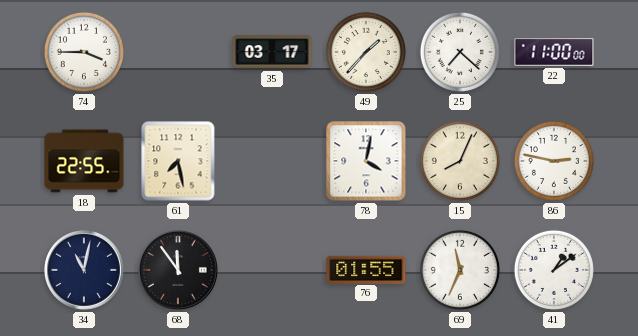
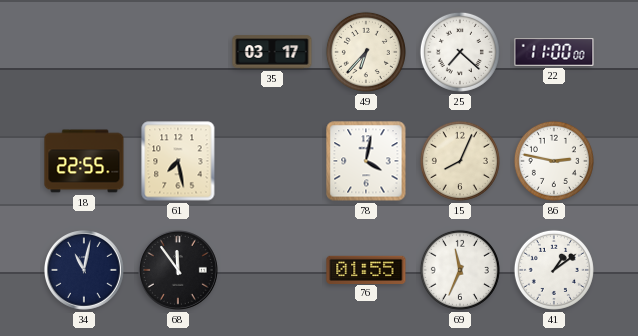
74: 3:45 -> none
49: 1:37 -> 6:37
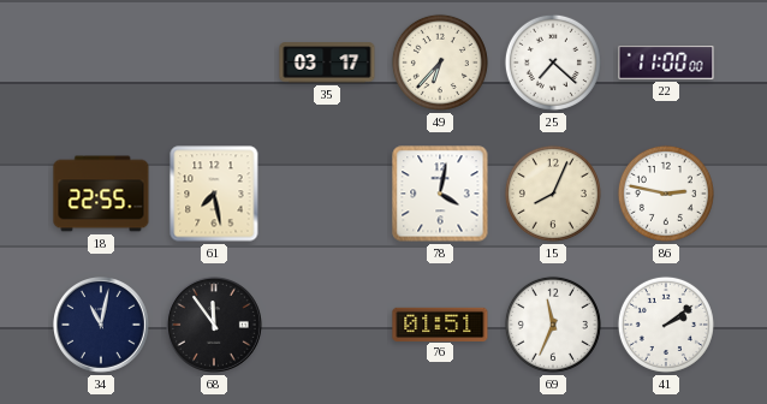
76: 01:55 -> 01:51
41: 1:09 -> 2:09
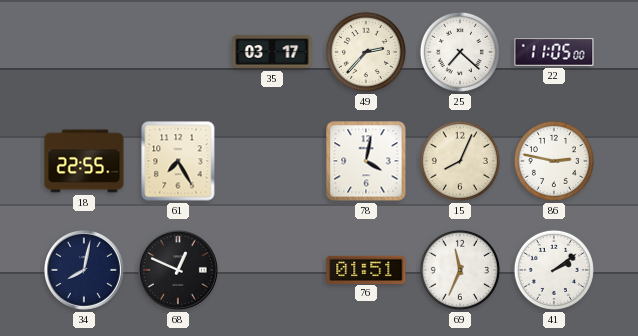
49: 6:37 -> 2:37
22: 11:00 -> 11:05
61: 7:28 -> 7:25
34: 11:02 -> 8:02
68: 11:54 -> 12:49
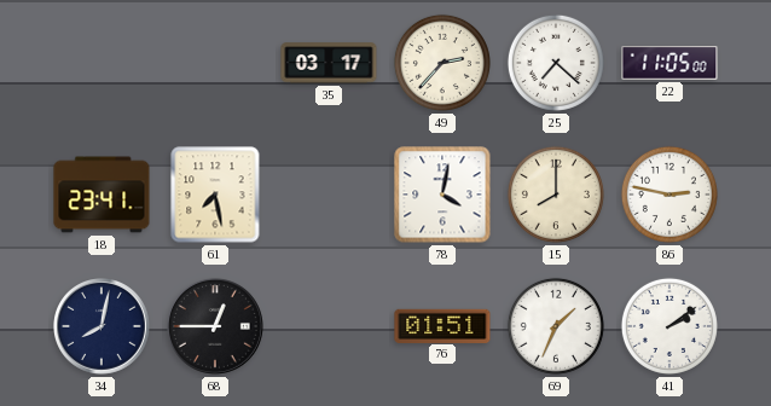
18: 22:55 -> 23:41
61: 7:25 -> 7:28
15: 8:04 -> 8:00
68: 12:49 -> 12:45
69: 11:34 -> 1:34
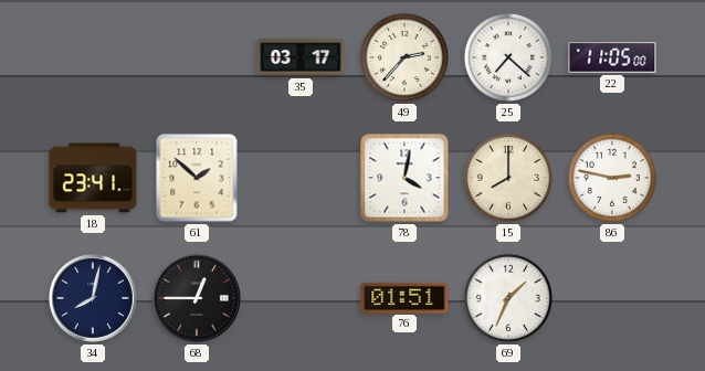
61: 7:28 -> 1:52
41: 2:09 -> none
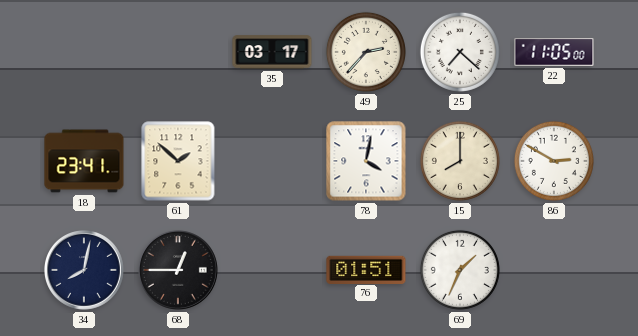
86: 2:47 -> 2:50
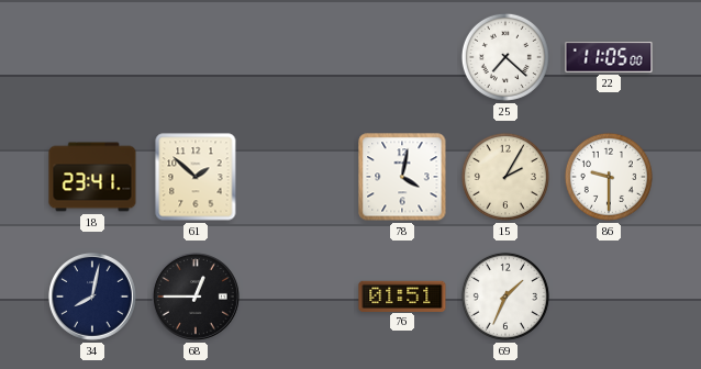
35: 03:17 -> none
49: 2:37 -> none
15: 8:00 -> 2:05
86: 2:50 -> 9:30
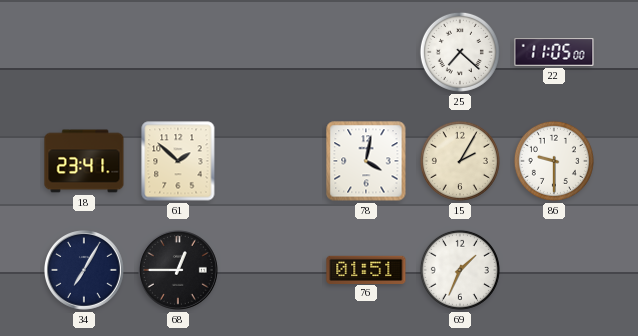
34: 8:02 -> 7:05
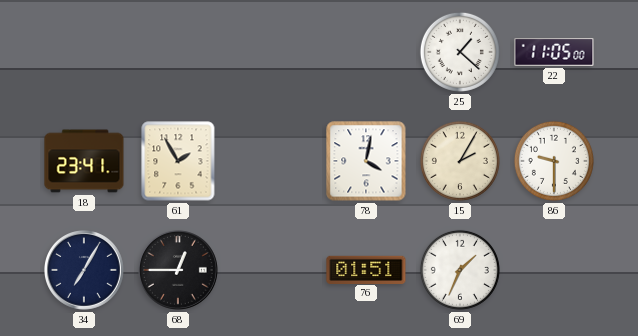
25: 7:22 -> 1:22
61: 1:52 -> 1:55
